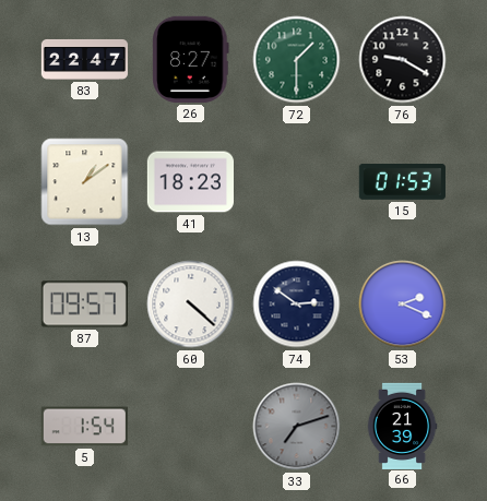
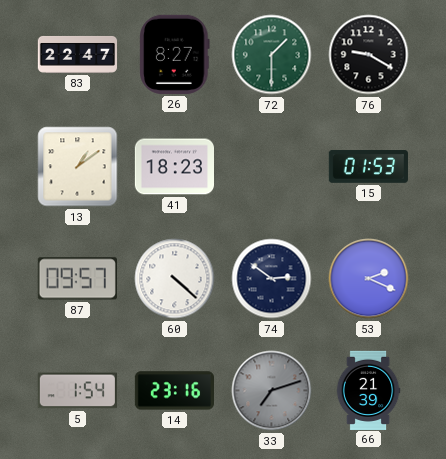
14: none -> 23:16
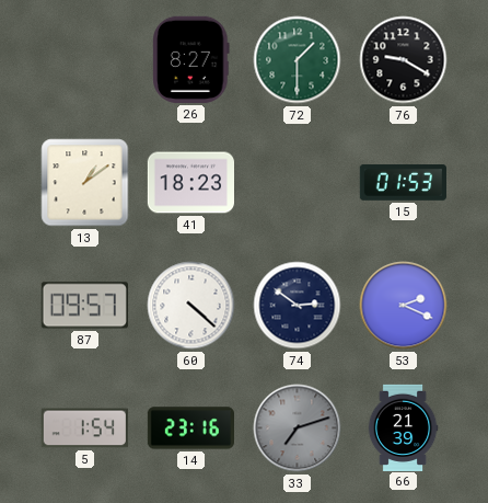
83: 22:47 -> none
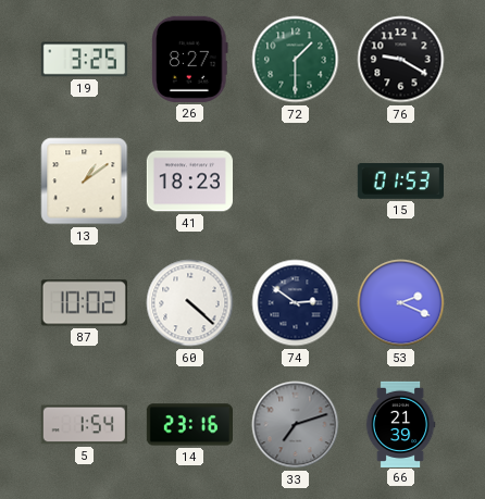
19: none -> 3:25
87: 09:57 -> 10:02
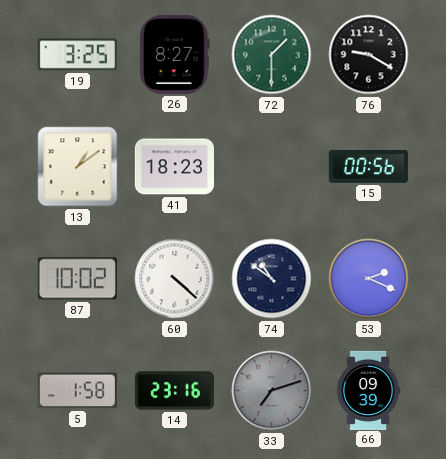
15: 01:53 -> 00:56
74: 2:51 -> 10:51
5: 1:54 -> 1:58
66: 21:39 -> 09:39
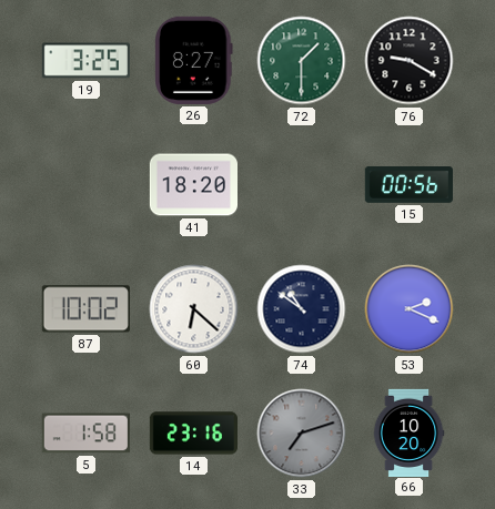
13: 1:09 -> none
41: 18:23 -> 18:20
60: 4:22 -> 6:22
66: 09:39 -> 10:20
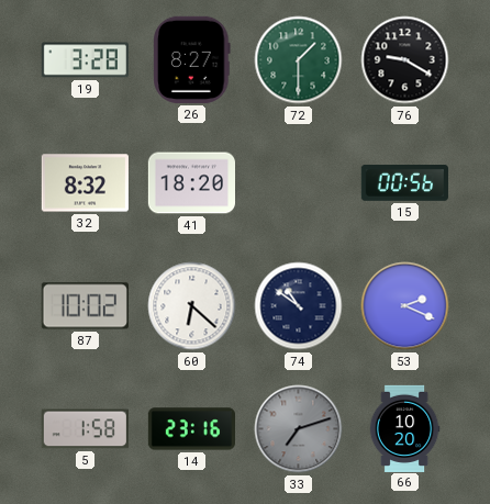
19: 3:25 -> 3:28
32: none -> 8:32
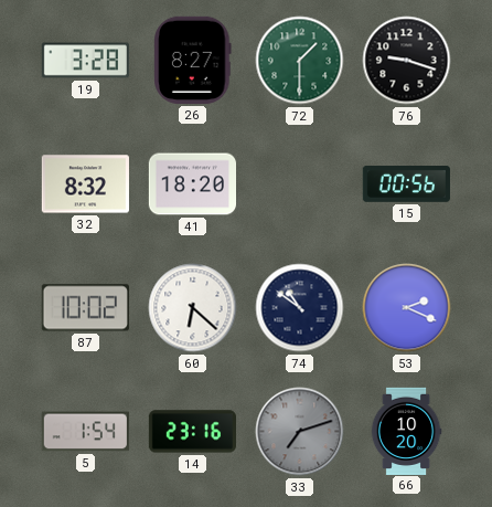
76: 9:20 -> 9:18
5: 1:58 -> 1:54
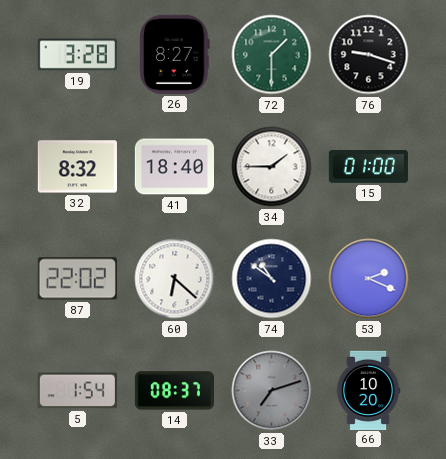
41: 18:20 -> 18:40
34: none -> 1:45
15: 00:56 -> 01:00
87: 10:02 -> 22:02
14: 23:16 -> 08:37
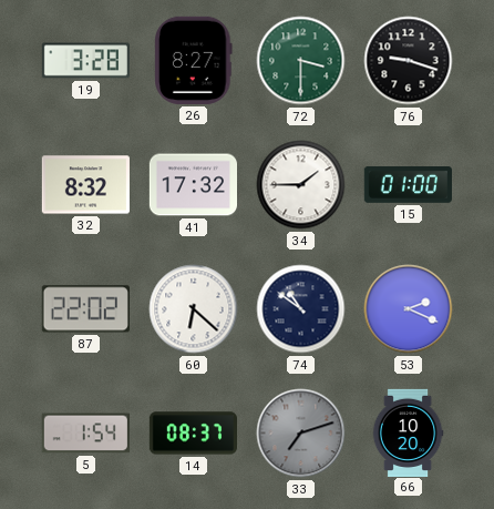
72: 1:30 -> 3:30
41: 18:40 -> 17:32
